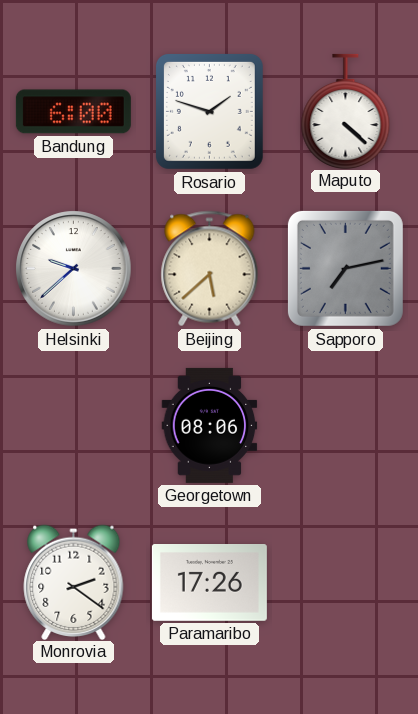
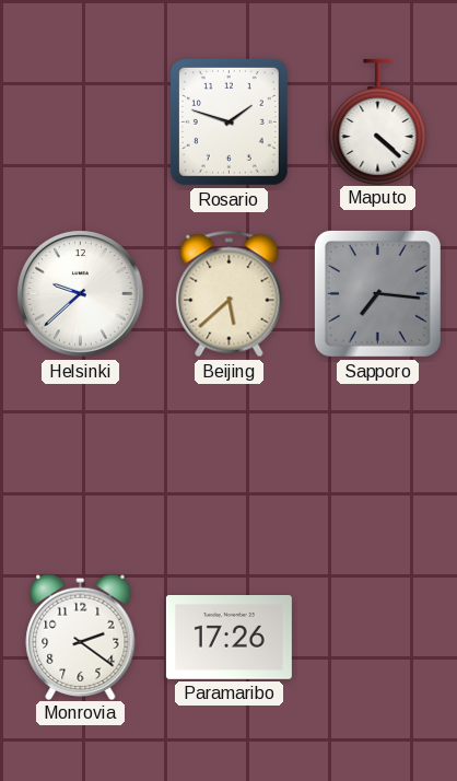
Bandung: 6:00 -> none
Sapporo: 7:13 -> 7:16
Georgetown: 08:06 -> none
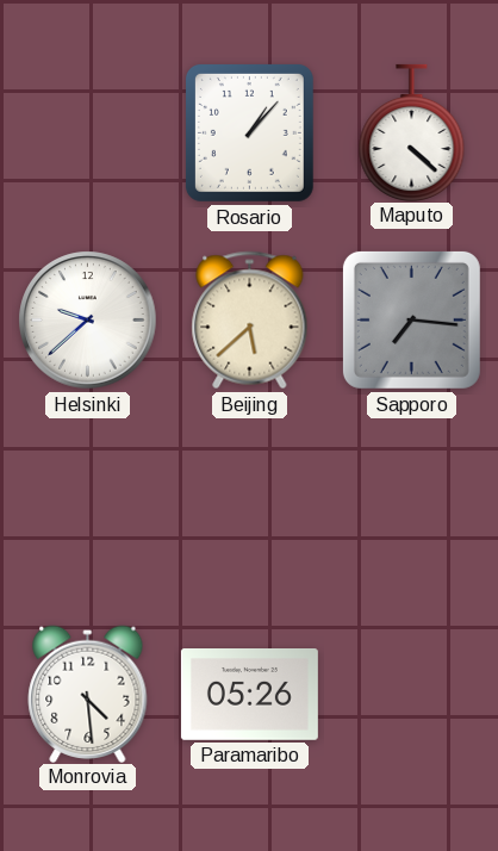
Rosario: 1:48 -> 1:07
Monrovia: 2:21 -> 4:29
Paramaribo: 17:26 -> 05:26
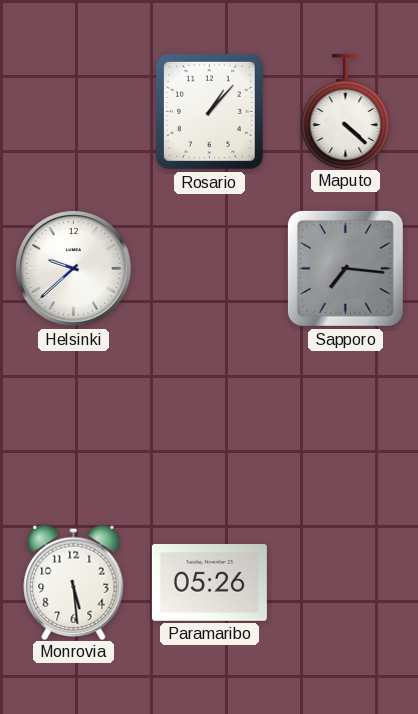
Beijing: 5:38 -> none
Monrovia: 4:29 -> 5:29
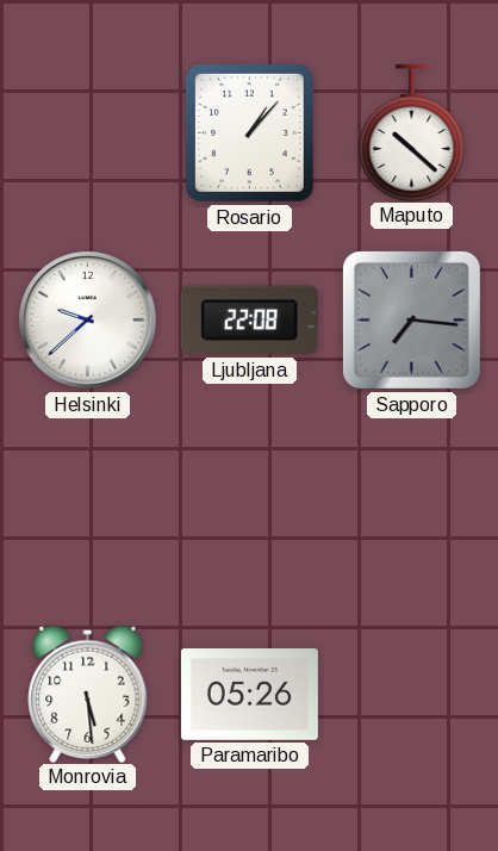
Maputo: 4:22 -> 10:22
Ljubljana: none -> 22:08
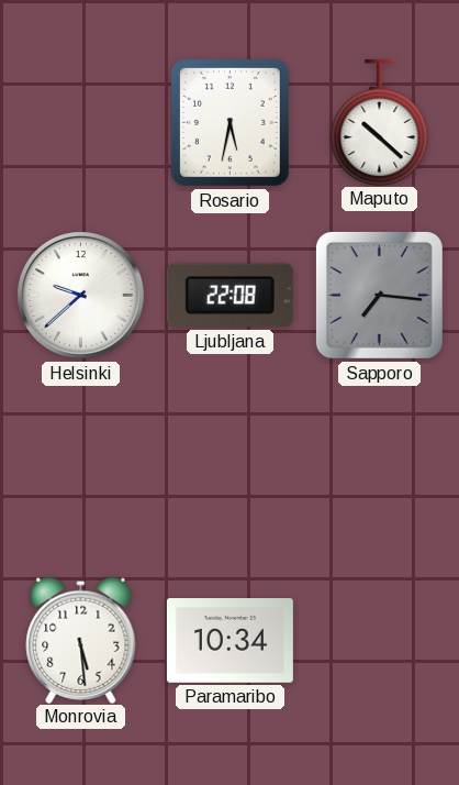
Rosario: 1:07 -> 5:32
Paramaribo: 05:26 -> 10:34
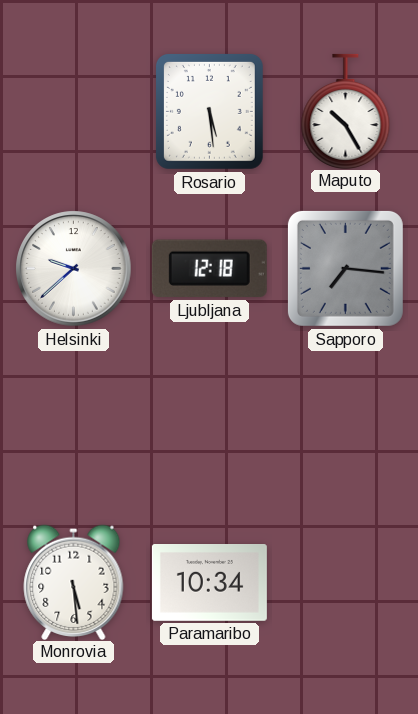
Rosario: 5:32 -> 5:29
Maputo: 10:22 -> 10:25
Ljubljana: 22:08 -> 12:18
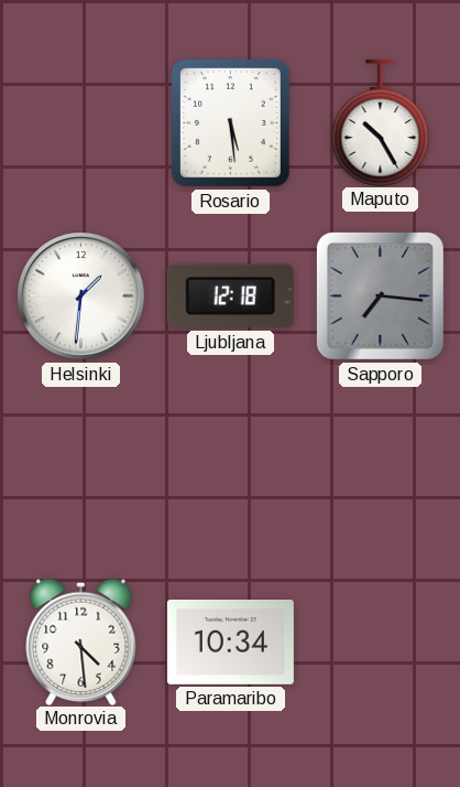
Helsinki: 9:38 -> 1:31
Monrovia: 5:29 -> 4:29
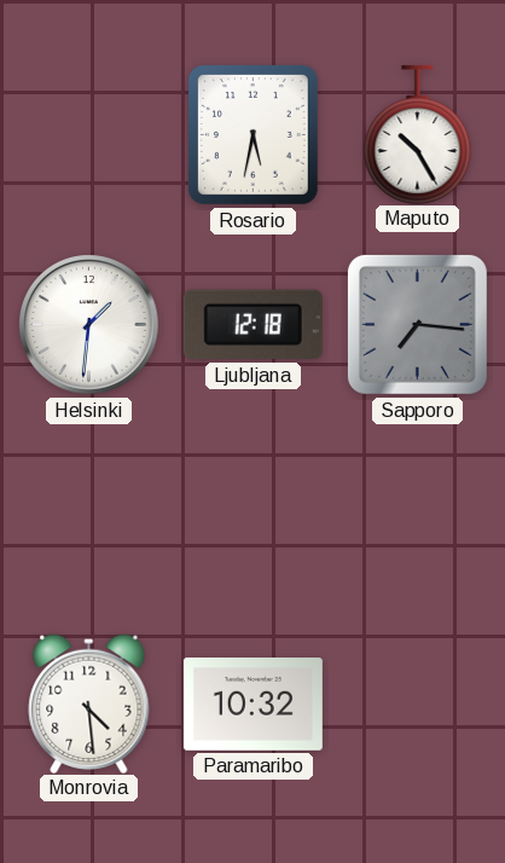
Rosario: 5:29 -> 5:32
Paramaribo: 10:34 -> 10:32
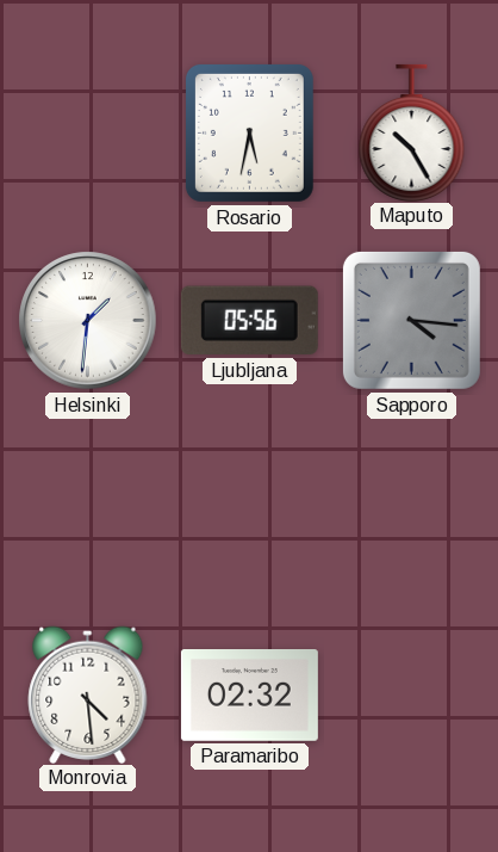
Ljubljana: 12:18 -> 05:56
Sapporo: 7:16 -> 4:16
Paramaribo: 10:32 -> 02:32
